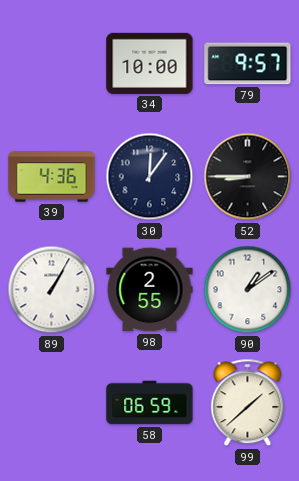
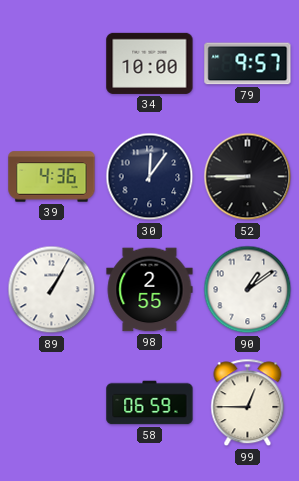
99: 1:38 -> 12:45
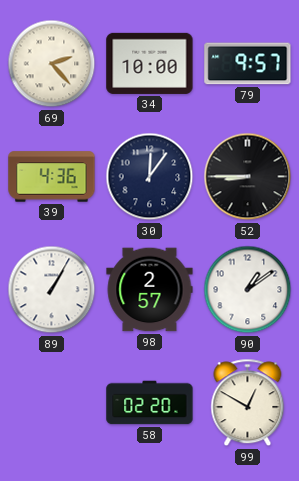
69: none -> 2:23
98: 2:55 -> 2:57
58: 06:59 -> 02:20
99: 12:45 -> 12:50
